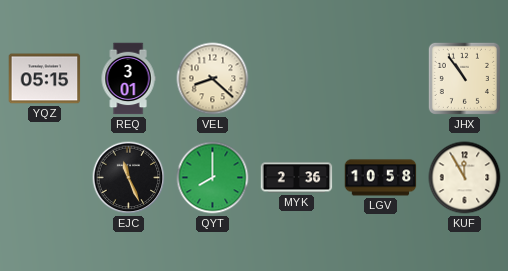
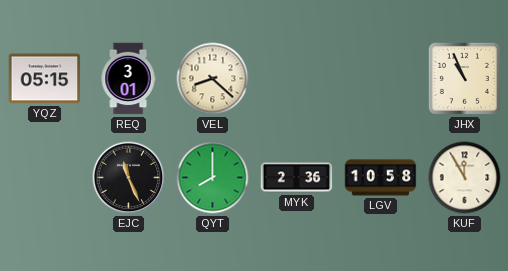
JHX: 10:54 -> 10:56
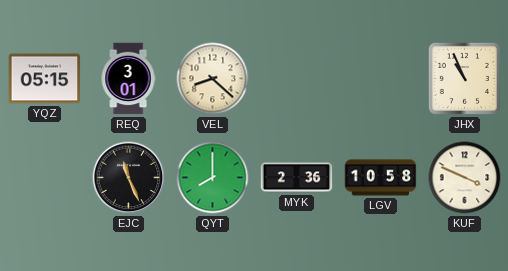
KUF: 11:55 -> 3:49
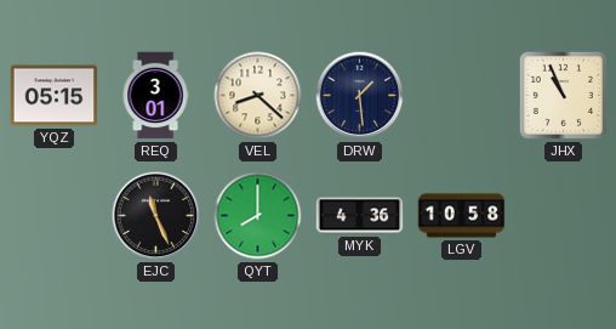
DRW: none -> 1:29
MYK: 2:36 -> 4:36
KUF: 3:49 -> none
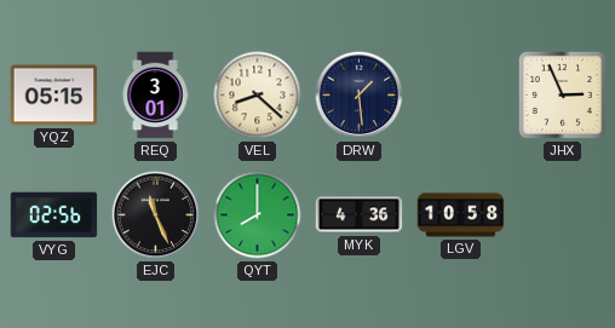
JHX: 10:56 -> 2:56
VYG: none -> 02:56
